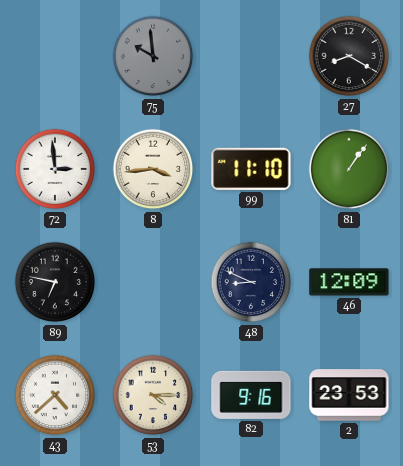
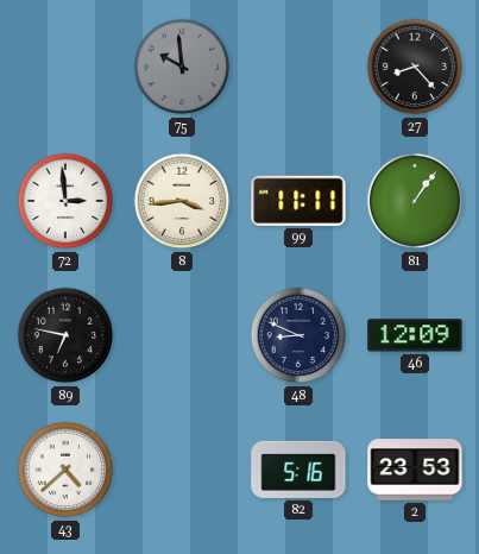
27: 8:20 -> 8:23
99: 11:10 -> 11:11
53: 4:15 -> none
82: 9:16 -> 5:16
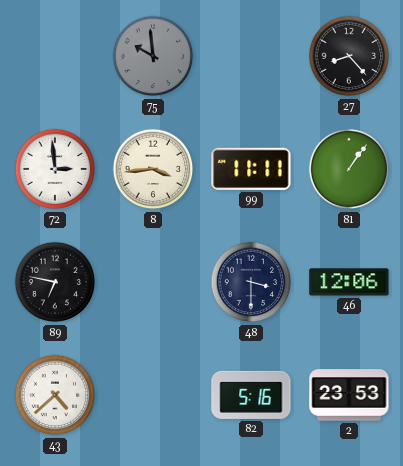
48: 8:49 -> 3:30
46: 12:09 -> 12:06
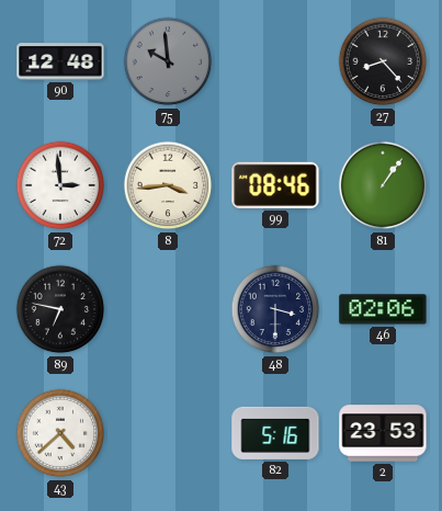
90: none -> 12:48
99: 11:11 -> 08:46
46: 12:06 -> 02:06
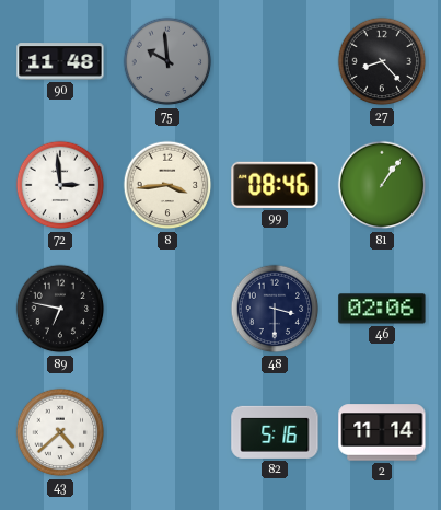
90: 12:48 -> 11:48
2: 23:53 -> 11:14
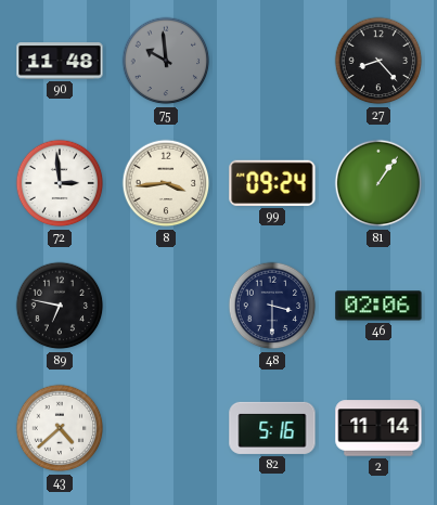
99: 08:46 -> 09:24
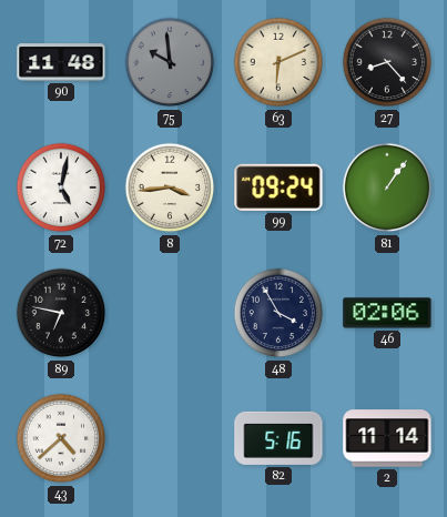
63: none -> 6:11
72: 2:59 -> 5:02
48: 3:30 -> 3:55
